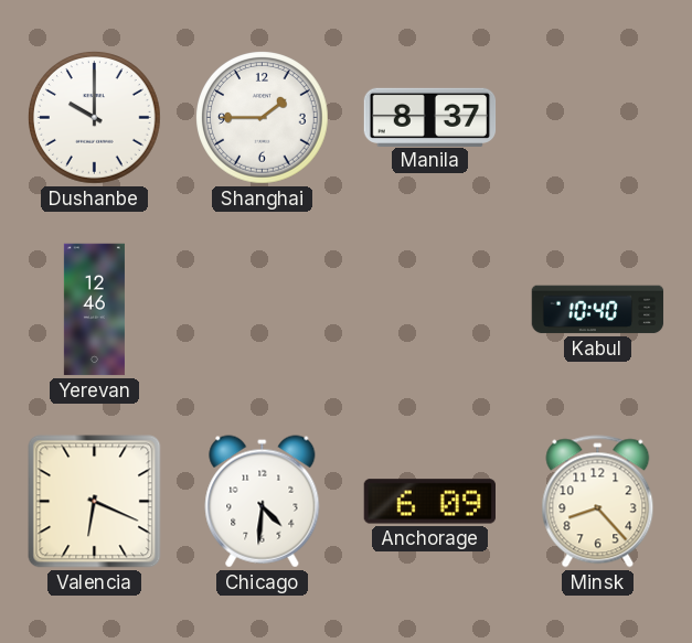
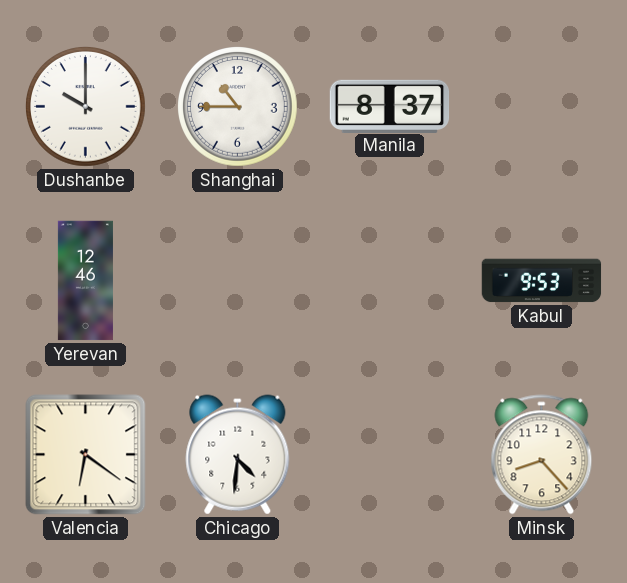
Shanghai: 1:45 -> 10:45
Kabul: 10:40 -> 9:53
Valencia: 6:19 -> 6:21
Anchorage: 6:09 -> none
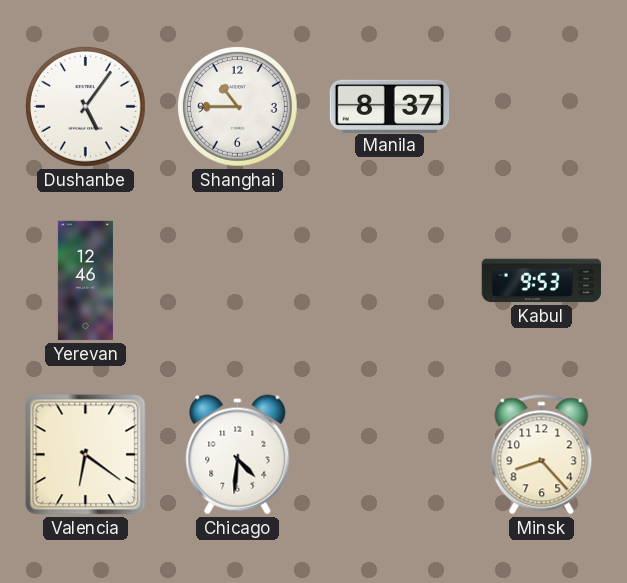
Dushanbe: 10:00 -> 5:06
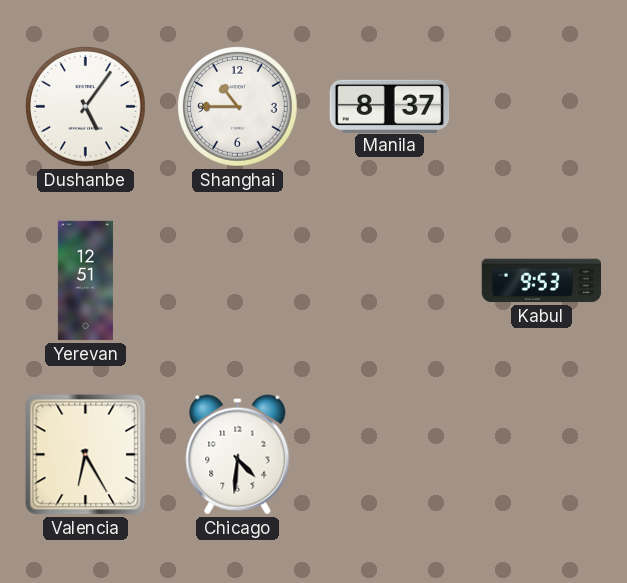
Yerevan: 12:46 -> 12:51
Valencia: 6:21 -> 6:25
Minsk: 8:23 -> none
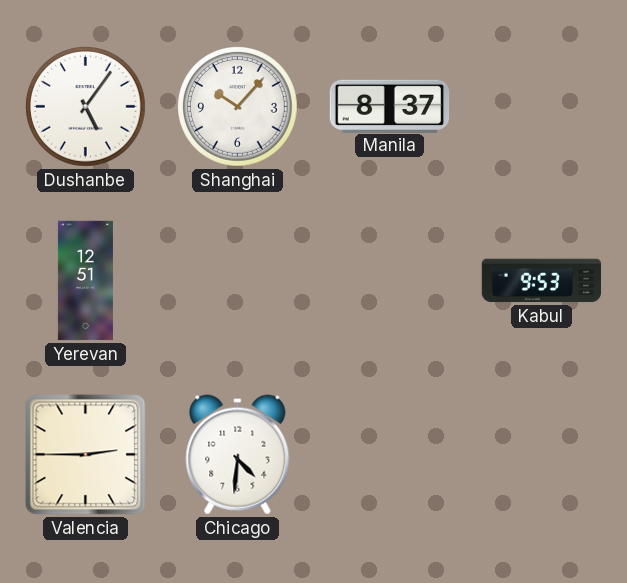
Shanghai: 10:45 -> 10:07
Valencia: 6:25 -> 2:45
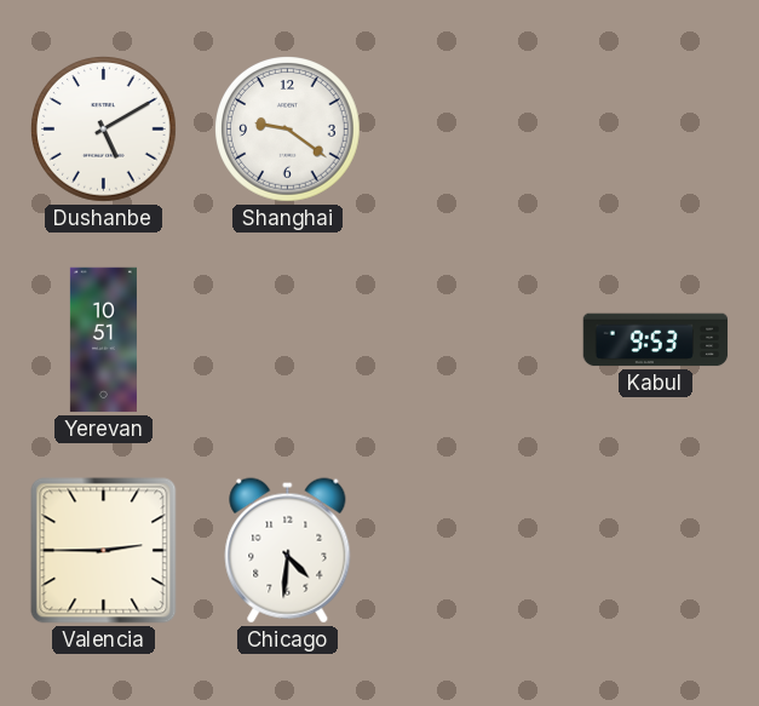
Dushanbe: 5:06 -> 5:10
Shanghai: 10:07 -> 9:21
Manila: 8:37 -> none
Yerevan: 12:51 -> 10:51
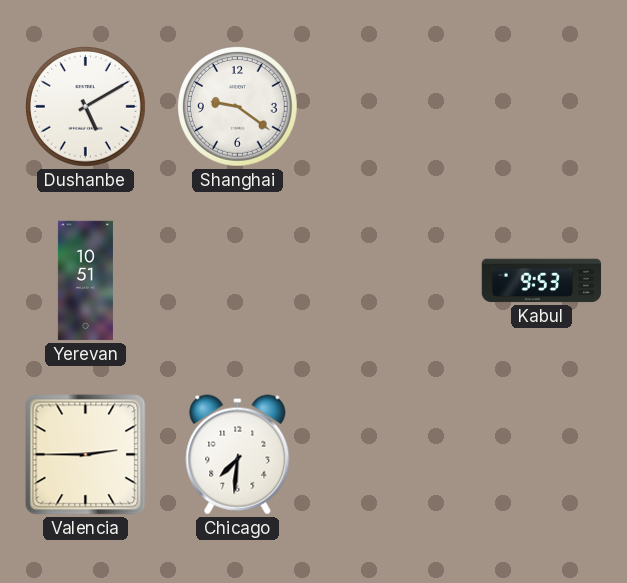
Chicago: 4:31 -> 7:31
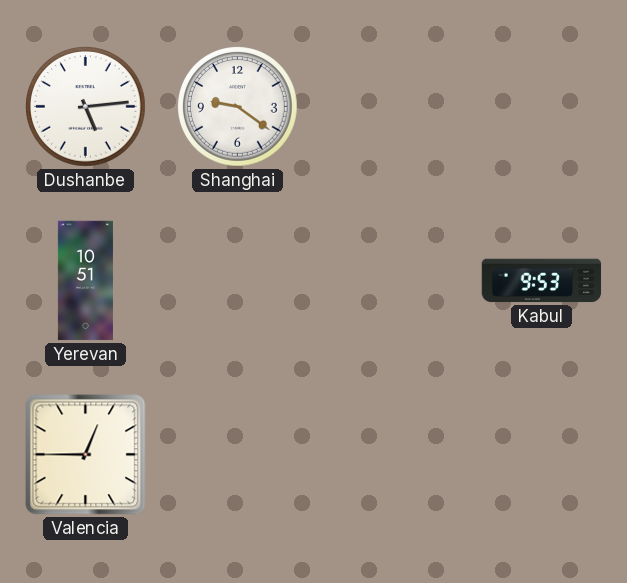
Dushanbe: 5:10 -> 5:14
Valencia: 2:45 -> 12:45
Chicago: 7:31 -> none
